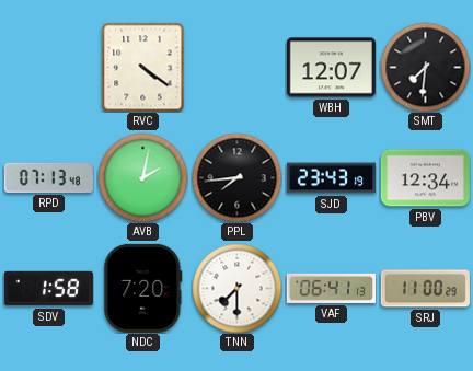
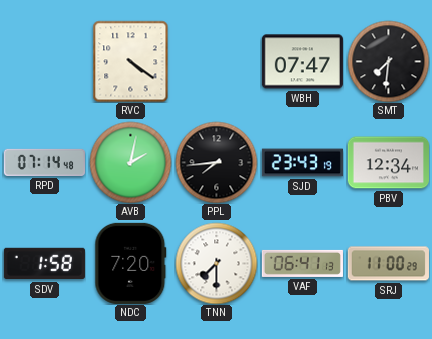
WBH: 12:07 -> 07:47
RPD: 07:13 -> 07:14
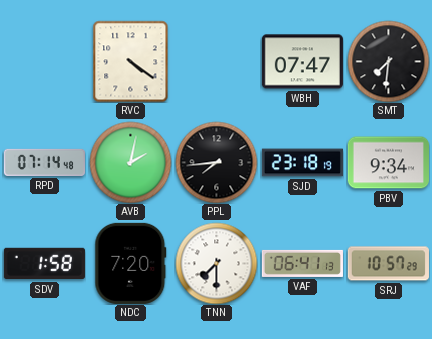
SJD: 23:43 -> 23:18
PBV: 12:34 -> 9:34
SRJ: 11:00 -> 10:57
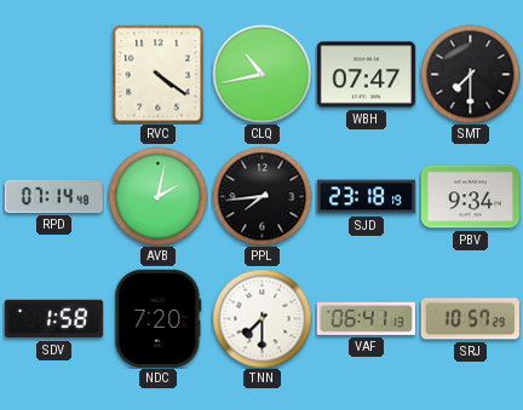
CLQ: none -> 10:43
SMT: 7:31 -> 7:30
